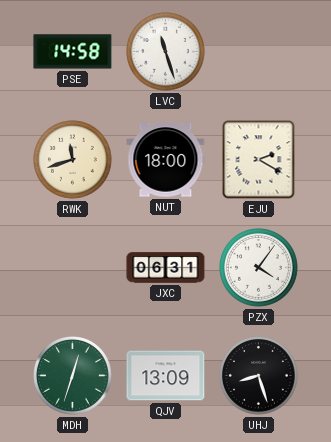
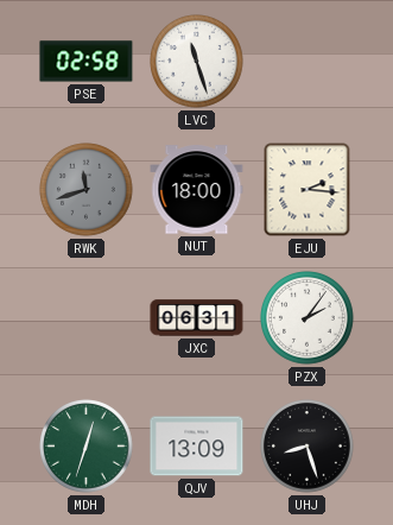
PSE: 14:58 -> 02:58
RWK dial: cream -> grey
EJU: 2:20 -> 2:16
PZX: 4:06 -> 2:06
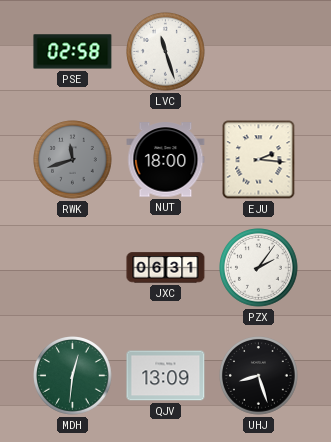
MDH: 12:33 -> 12:31
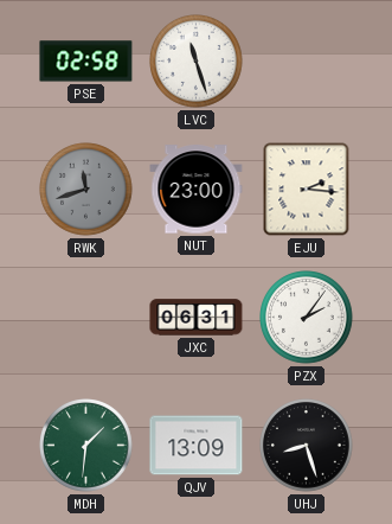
NUT: 18:00 -> 23:00
MDH: 12:31 -> 1:31
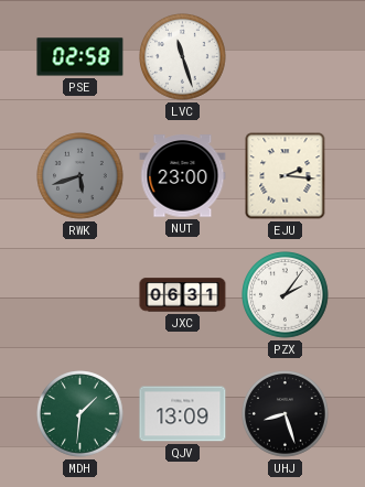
RWK: 11:42 -> 5:42
